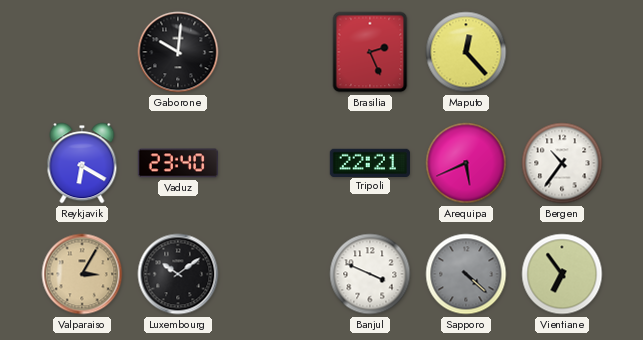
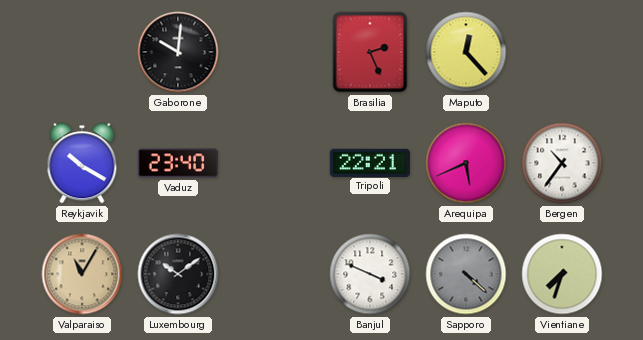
Reykjavik: 6:20 -> 10:20
Valparaiso: 3:05 -> 11:05
Vientiane: 6:54 -> 7:33
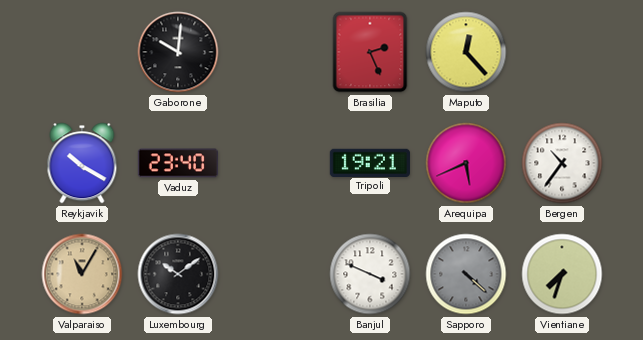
Tripoli: 22:21 -> 19:21
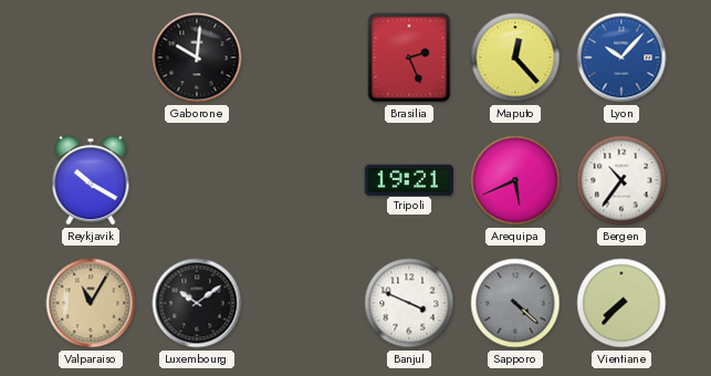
Lyon: none -> 10:07
Vaduz: 23:40 -> none
Vientiane: 7:33 -> 7:37
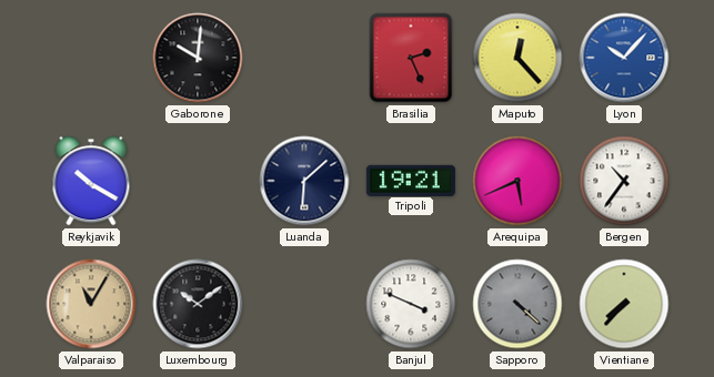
Luanda: none -> 6:08
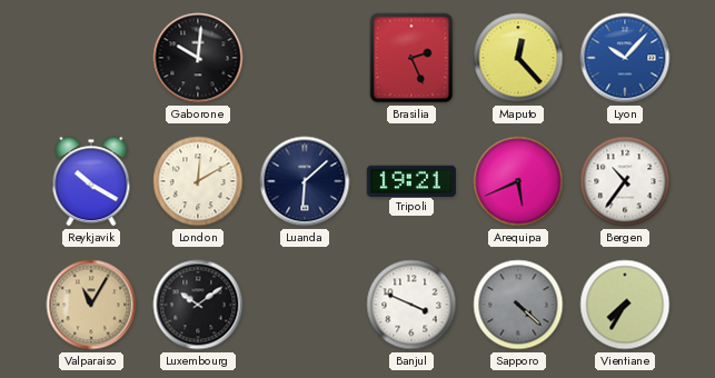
London: none -> 12:10
Vientiane: 7:37 -> 7:35
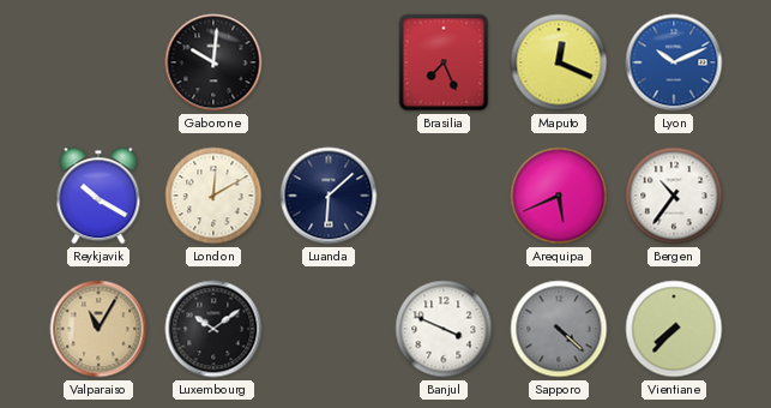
Brasilia: 2:26 -> 7:26
Maputo: 12:23 -> 12:19
Lyon: 10:07 -> 10:11
Tripoli: 19:21 -> none
Vientiane: 7:35 -> 7:37
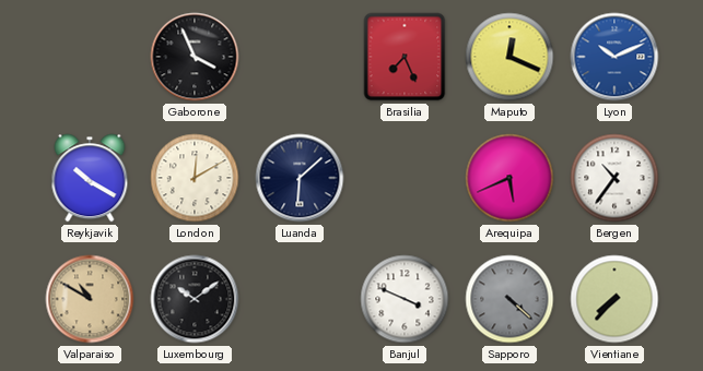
Gaborone: 10:01 -> 3:56
Valparaiso: 11:05 -> 10:50
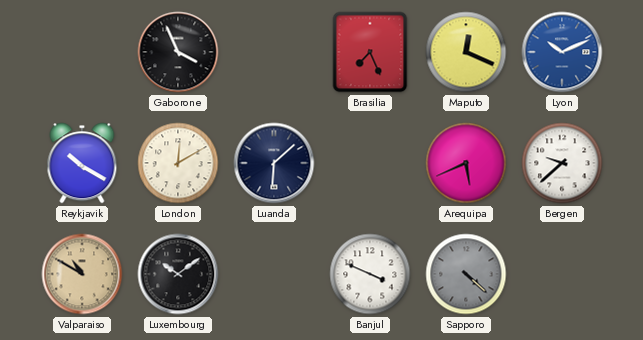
Bergen: 10:36 -> 9:38
Vientiane: 7:37 -> none
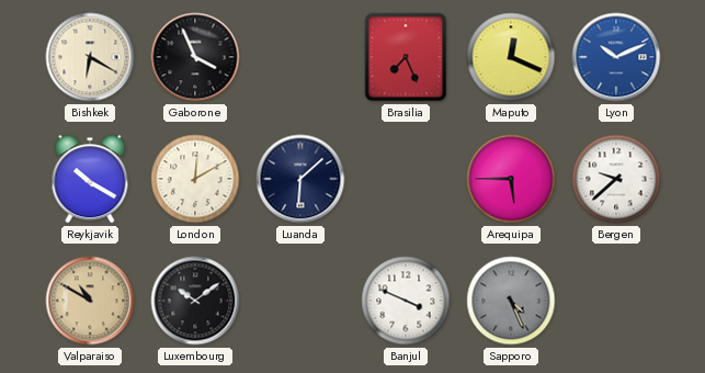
Bishkek: none -> 6:20
Arequipa: 5:41 -> 5:45
Sapporo: 4:22 -> 4:26
